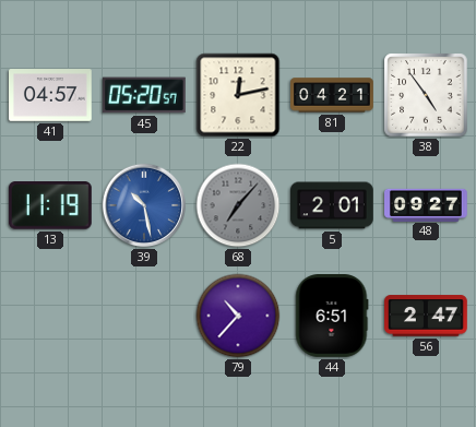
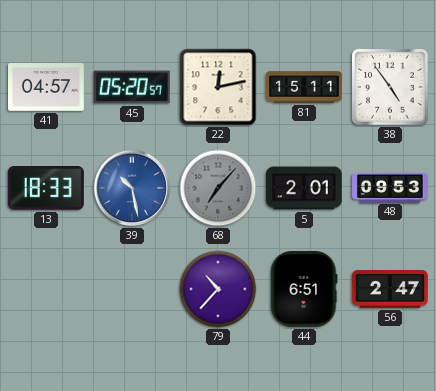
81: 04:21 -> 15:11
13: 11:19 -> 18:33
48: 09:27 -> 09:53
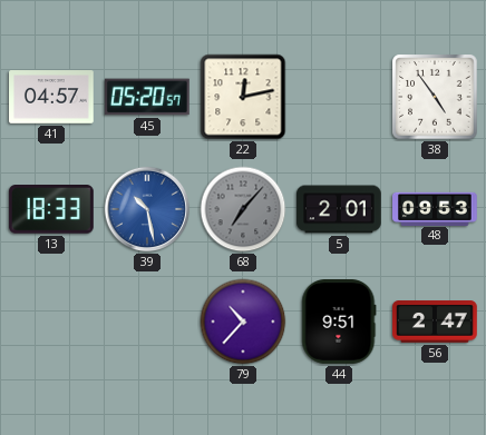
81: 15:11 -> none
44: 6:51 -> 9:51
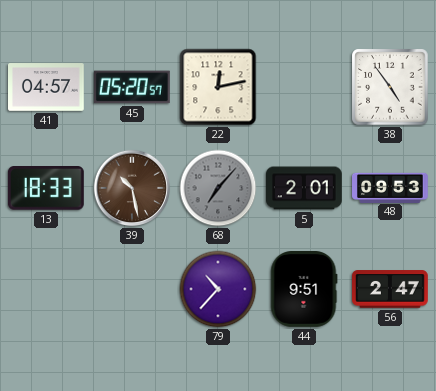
39 dial: blue -> brown
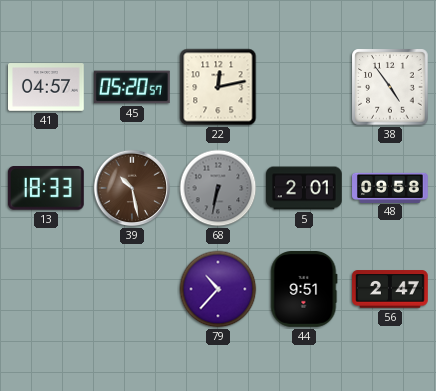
68: 7:07 -> 6:32
48: 09:53 -> 09:58
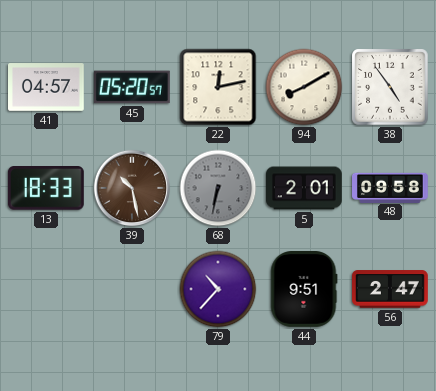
94: none -> 8:10
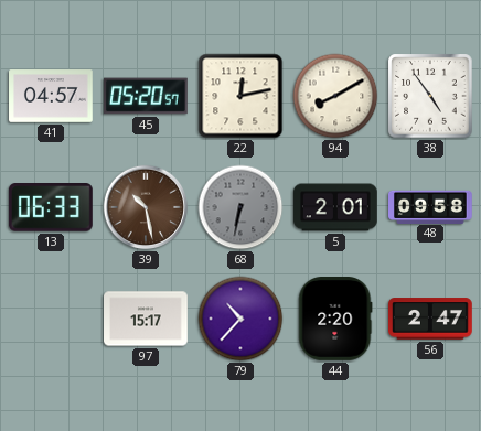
13: 18:33 -> 06:33
97: none -> 15:17
44: 9:51 -> 2:20
